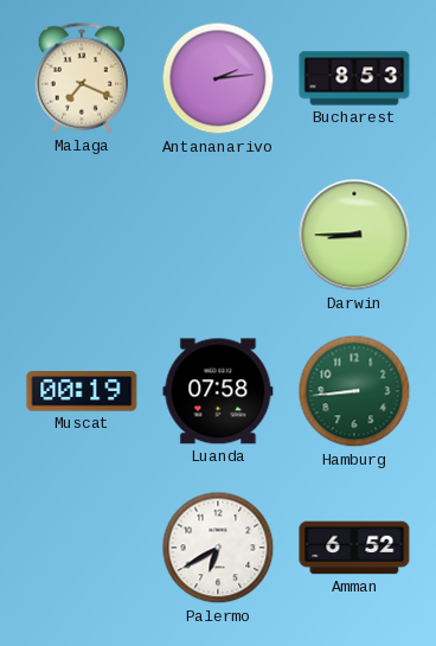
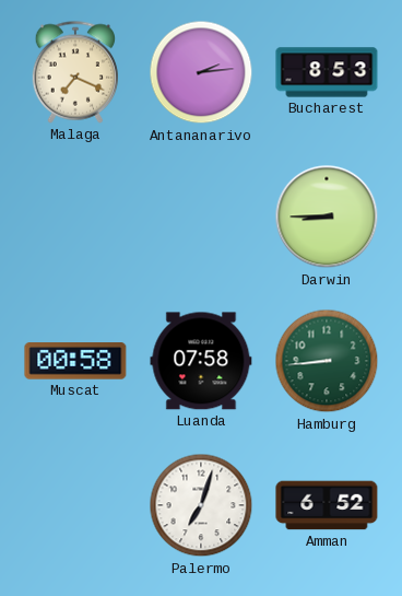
Muscat: 00:19 -> 00:58
Palermo: 6:40 -> 7:03
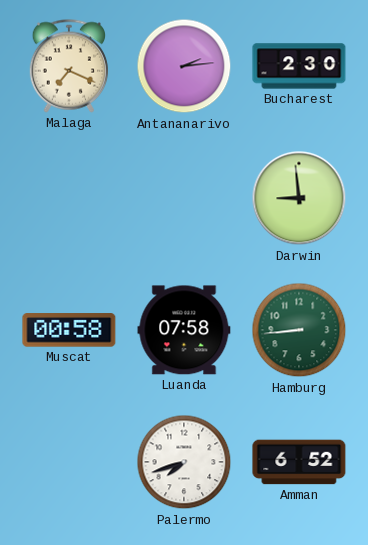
Bucharest: 8:53 -> 2:30
Darwin: 8:45 -> 8:59
Palermo: 7:03 -> 7:42
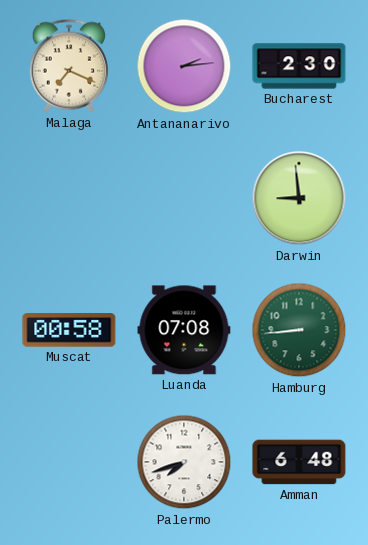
Luanda: 07:58 -> 07:08
Amman: 6:52 -> 6:48
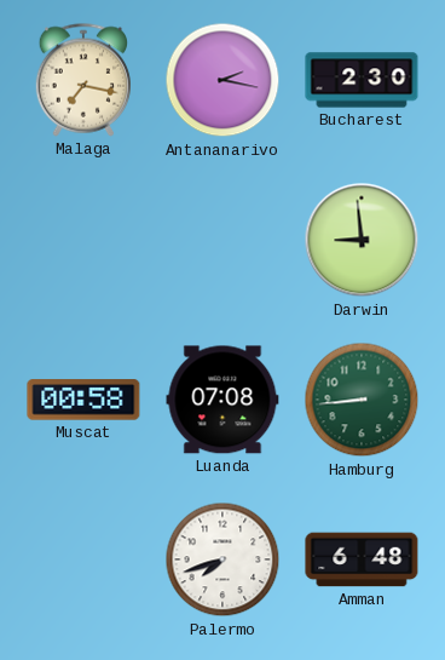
Malaga: 7:19 -> 7:17
Antananarivo: 2:14 -> 2:17
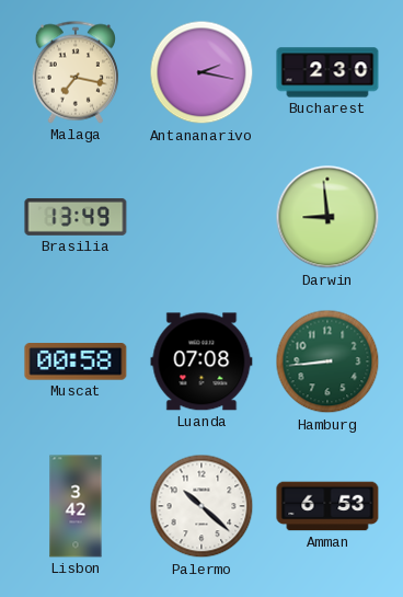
Brasilia: none -> 13:49
Lisbon: none -> 3:42
Palermo: 7:42 -> 10:22
Amman: 6:48 -> 6:53
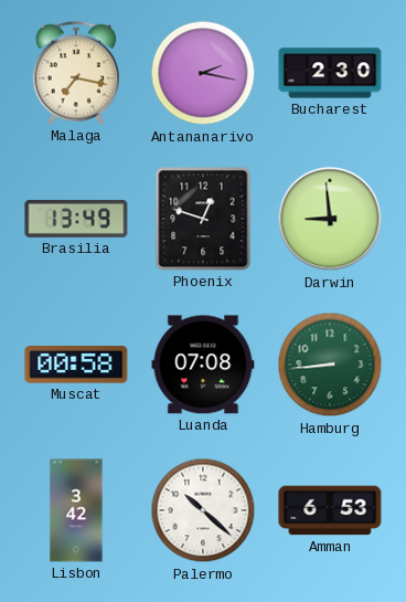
Phoenix: none -> 12:48
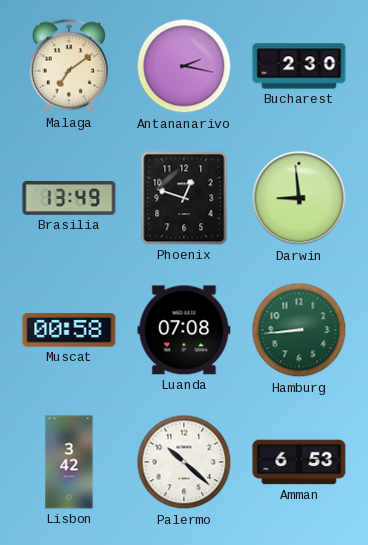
Malaga: 7:17 -> 7:09
